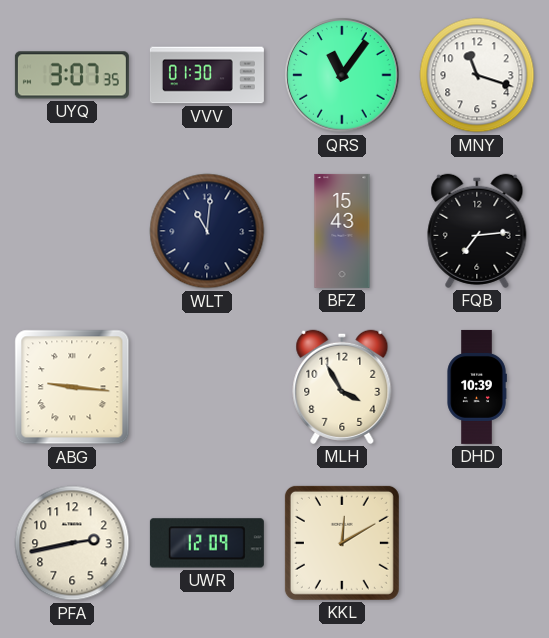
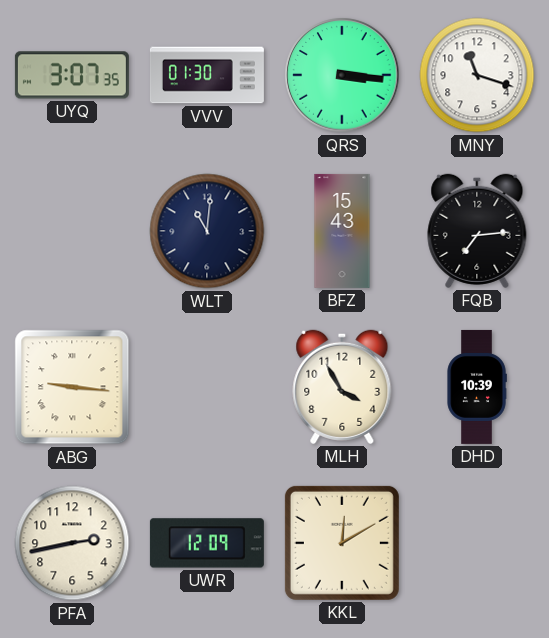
QRS: 11:06 -> 3:16
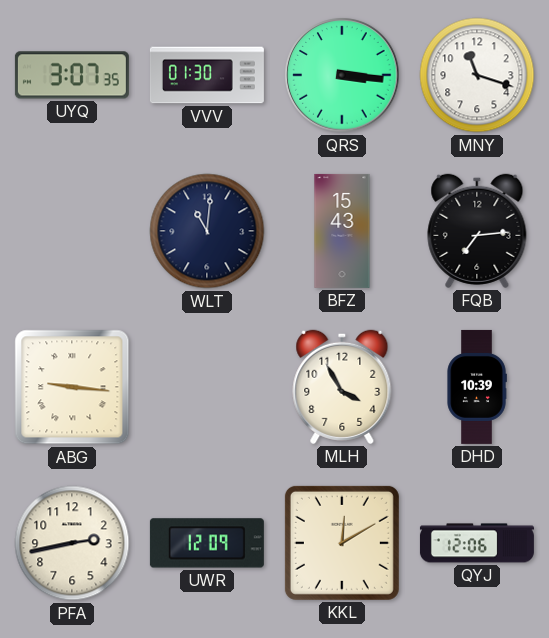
QYJ: none -> 12:06
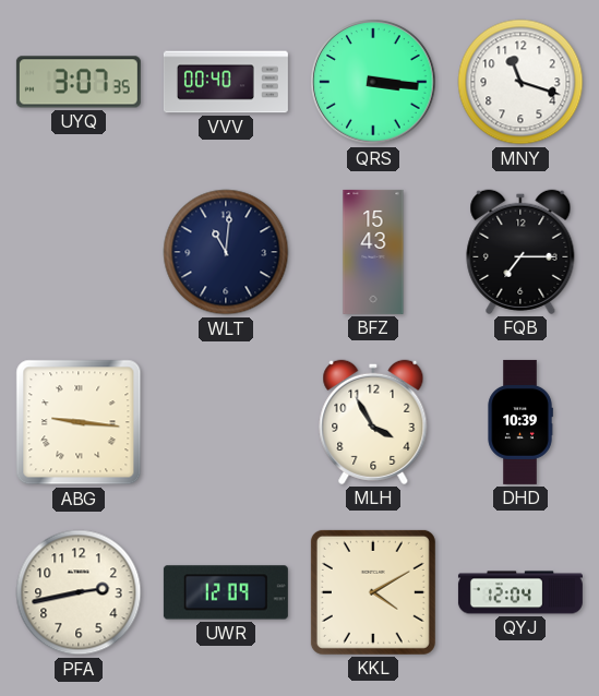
VVV: 01:30 -> 00:40
FQB: 7:14 -> 7:15
KKL: 12:10 -> 4:10
QYJ: 12:06 -> 12:04
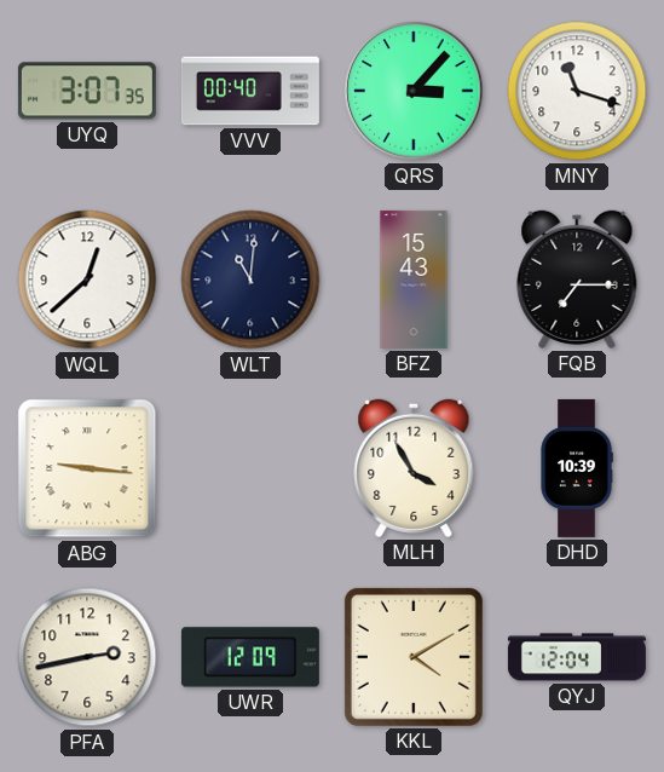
QRS: 3:16 -> 3:07
WQL: none -> 12:38
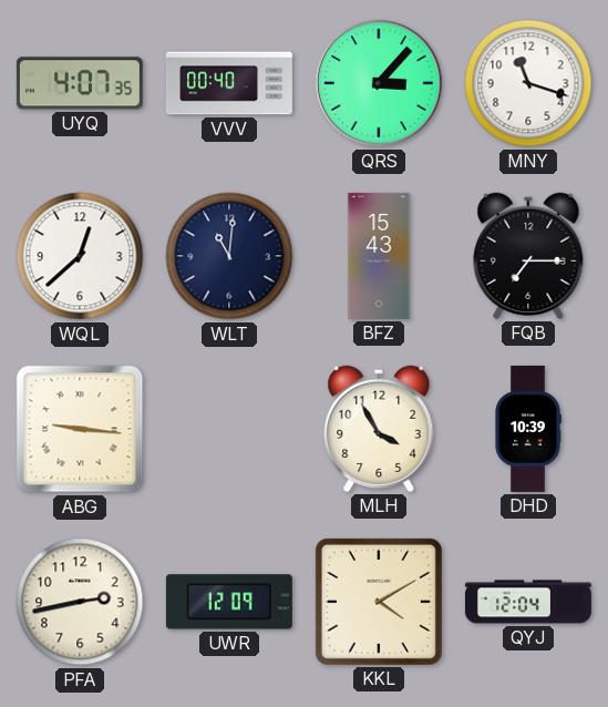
UYQ: 3:07 -> 4:07
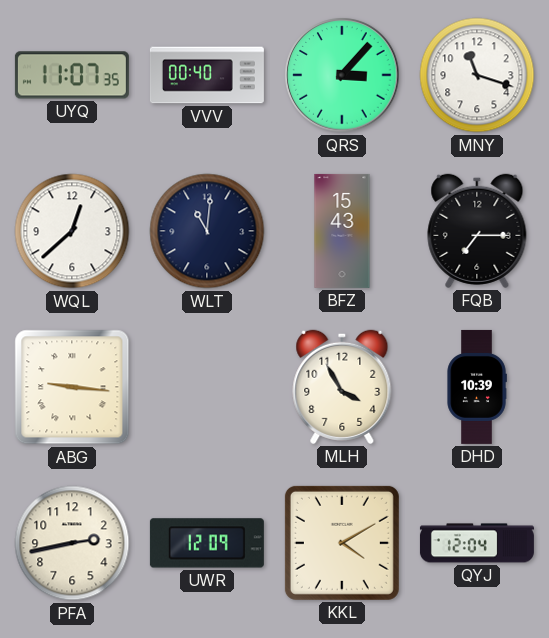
UYQ: 4:07 -> 11:07
